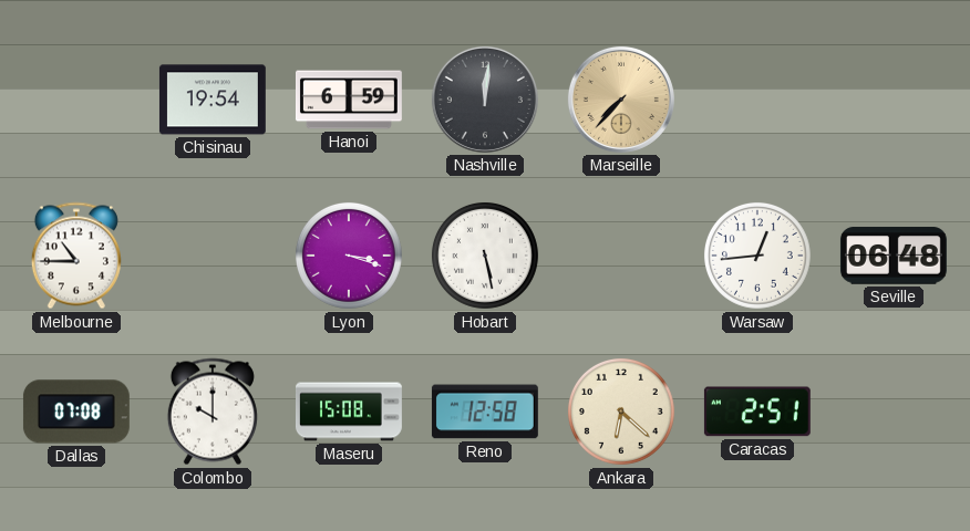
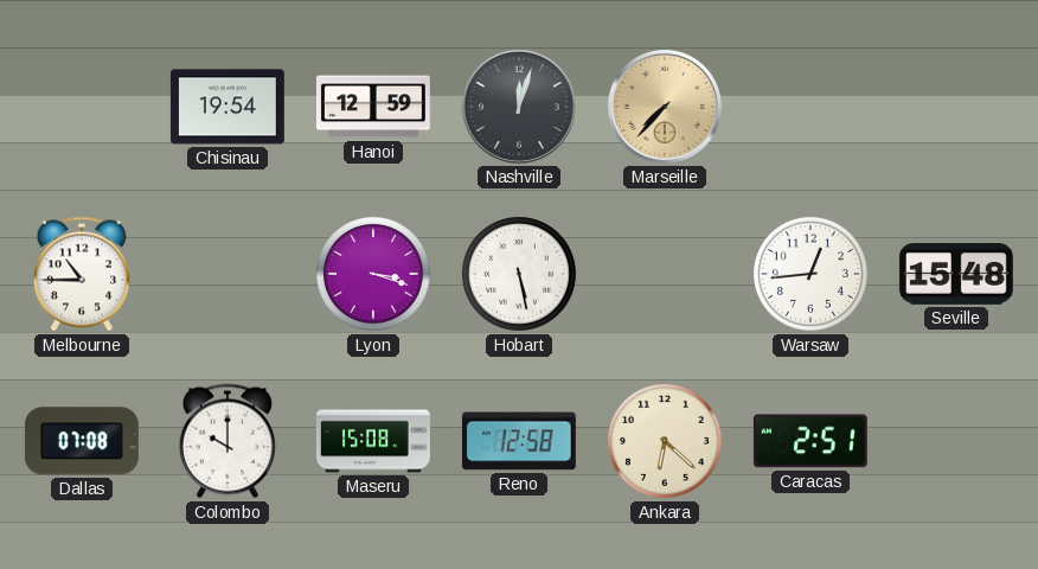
Hanoi: 6:59 -> 12:59
Nashville: 12:01 -> 12:03
Seville: 06:48 -> 15:48
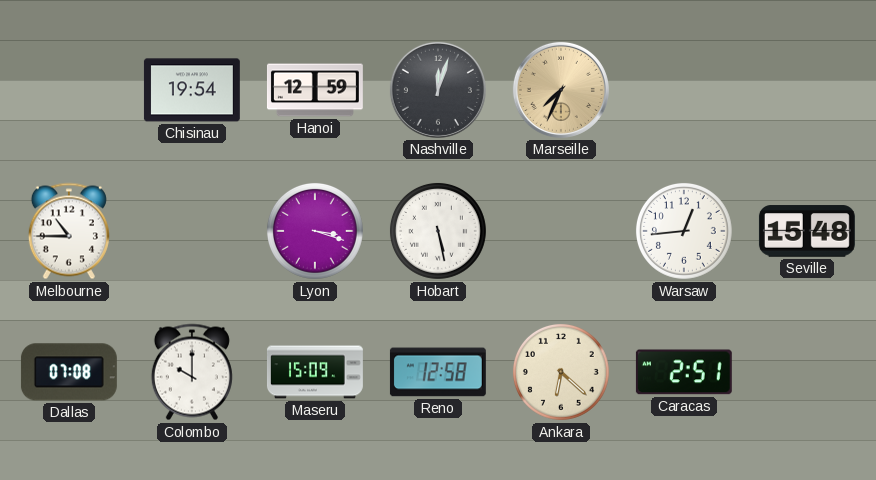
Marseille: 7:37 -> 7:34
Maseru: 15:08 -> 15:09
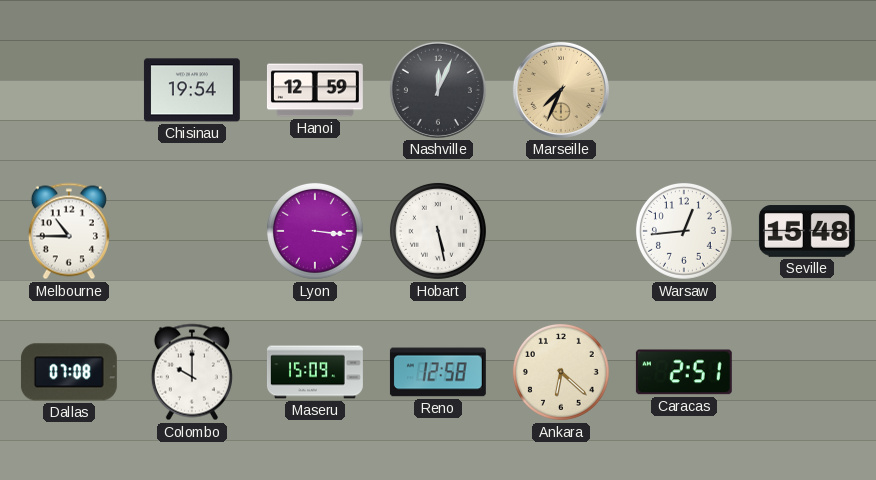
Nashville: 12:03 -> 12:04
Lyon: 3:18 -> 3:16
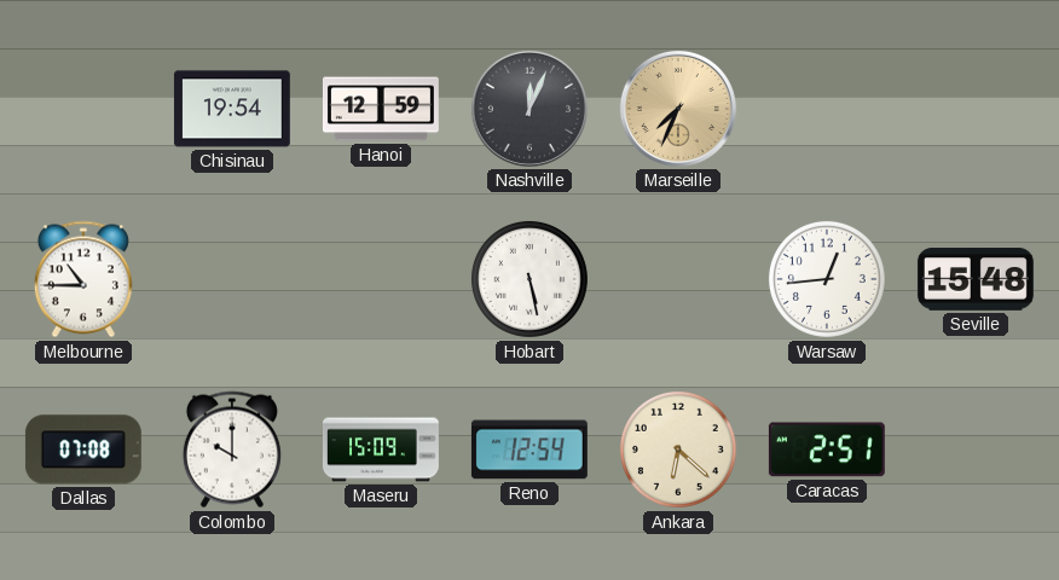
Lyon: 3:16 -> none
Reno: 12:58 -> 12:54
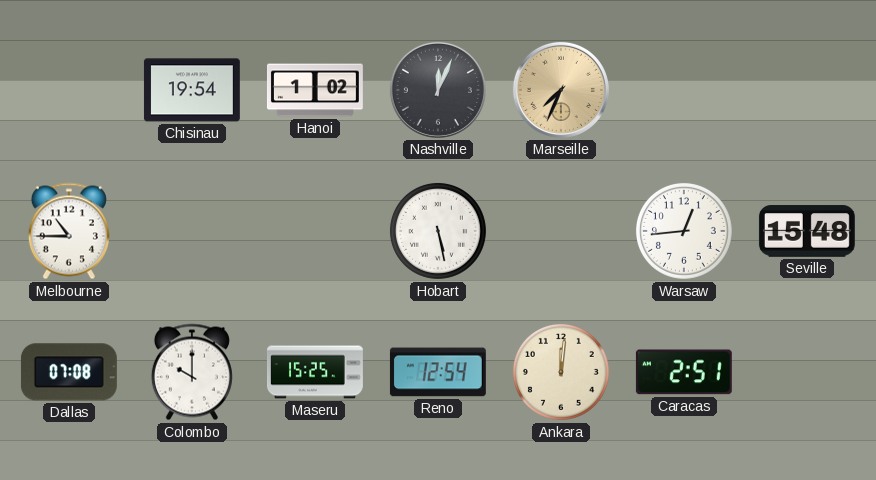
Hanoi: 12:59 -> 1:02
Maseru: 15:09 -> 15:25
Ankara: 6:22 -> 12:01
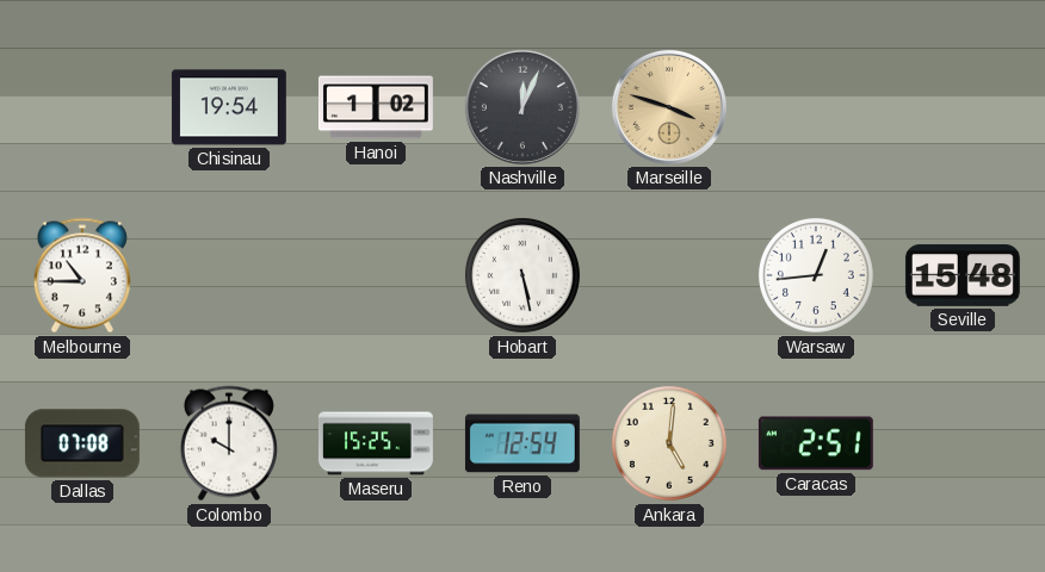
Marseille: 7:34 -> 3:48
Ankara: 12:01 -> 5:01
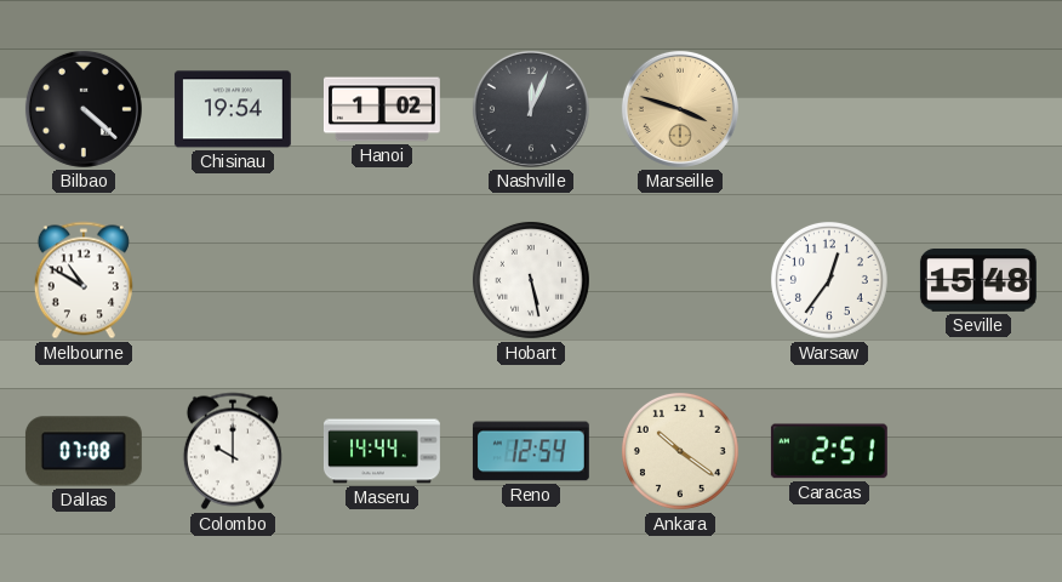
Bilbao: none -> 4:22
Melbourne: 10:45 -> 10:50
Warsaw: 12:44 -> 12:36
Maseru: 15:25 -> 14:44
Ankara: 5:01 -> 10:21
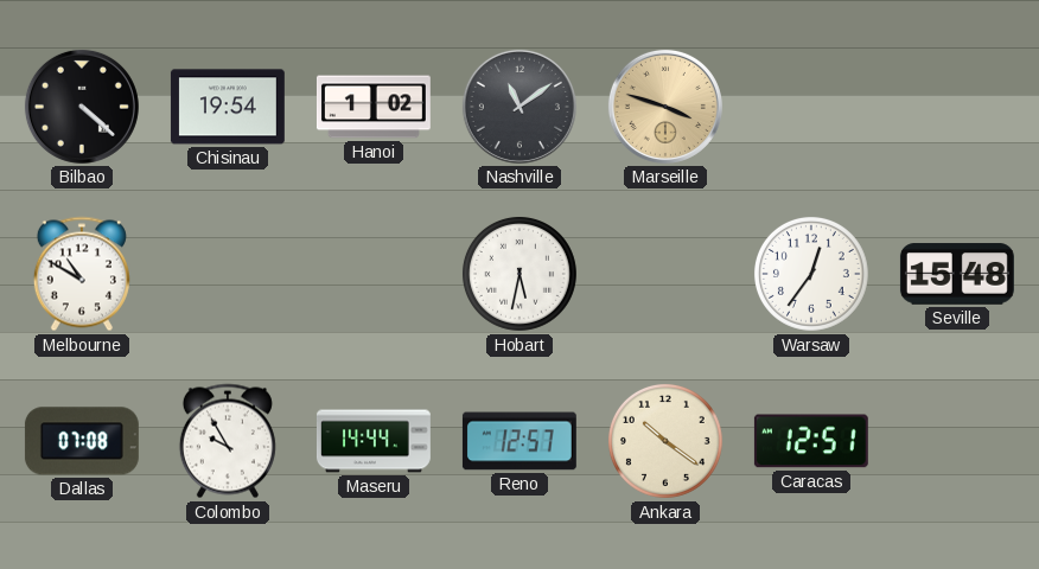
Nashville: 12:04 -> 11:09
Hobart: 5:28 -> 5:32
Colombo: 10:00 -> 9:55
Reno: 12:54 -> 12:57
Caracas: 2:51 -> 12:51
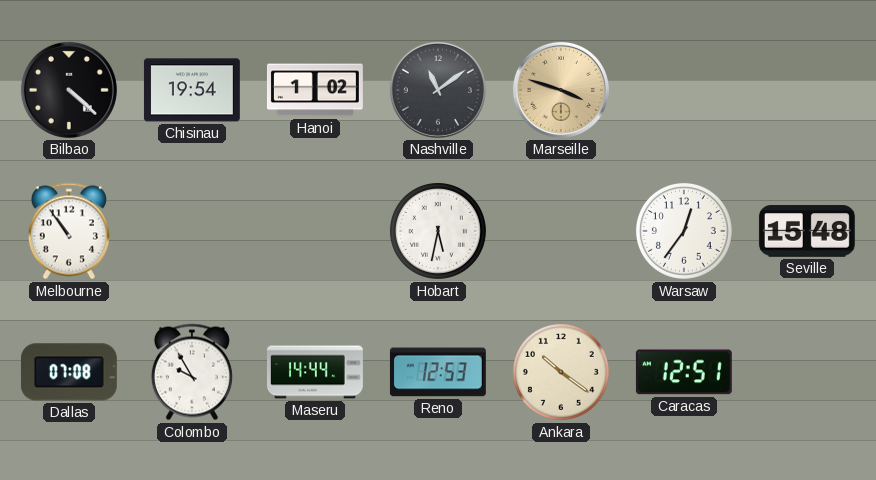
Melbourne: 10:50 -> 10:54
Reno: 12:57 -> 12:53
